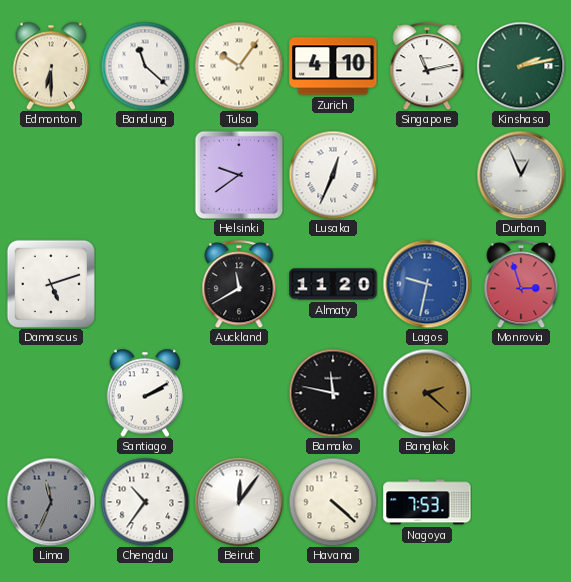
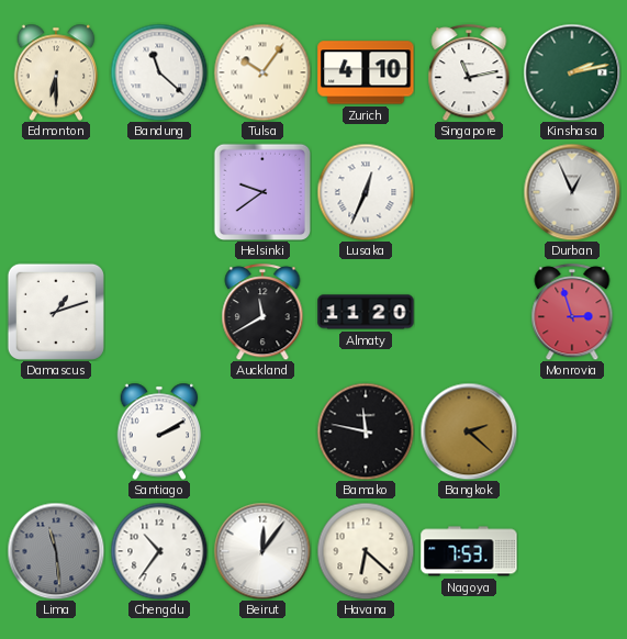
Damascus: 5:12 -> 1:12
Lagos: 9:32 -> none
Lima: 11:34 -> 11:29
Havana: 4:22 -> 6:22
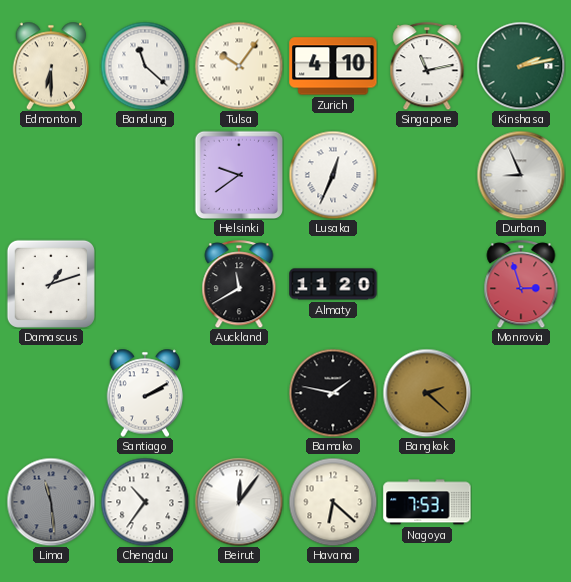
Durban: 12:56 -> 8:56
Bamako: 11:47 -> 1:47
